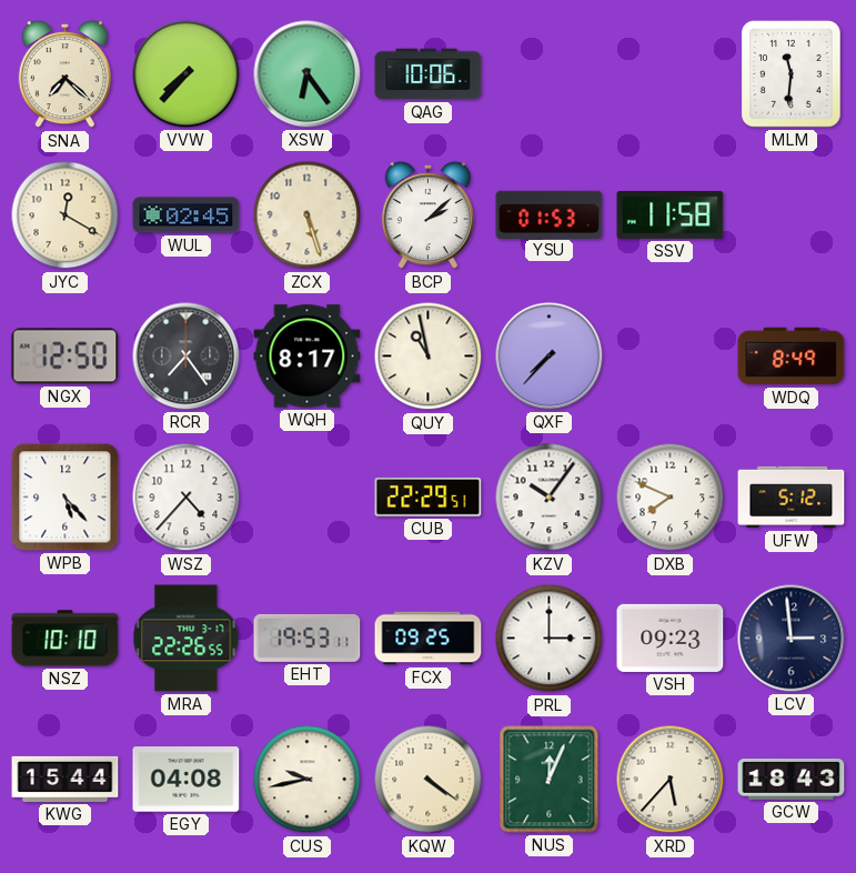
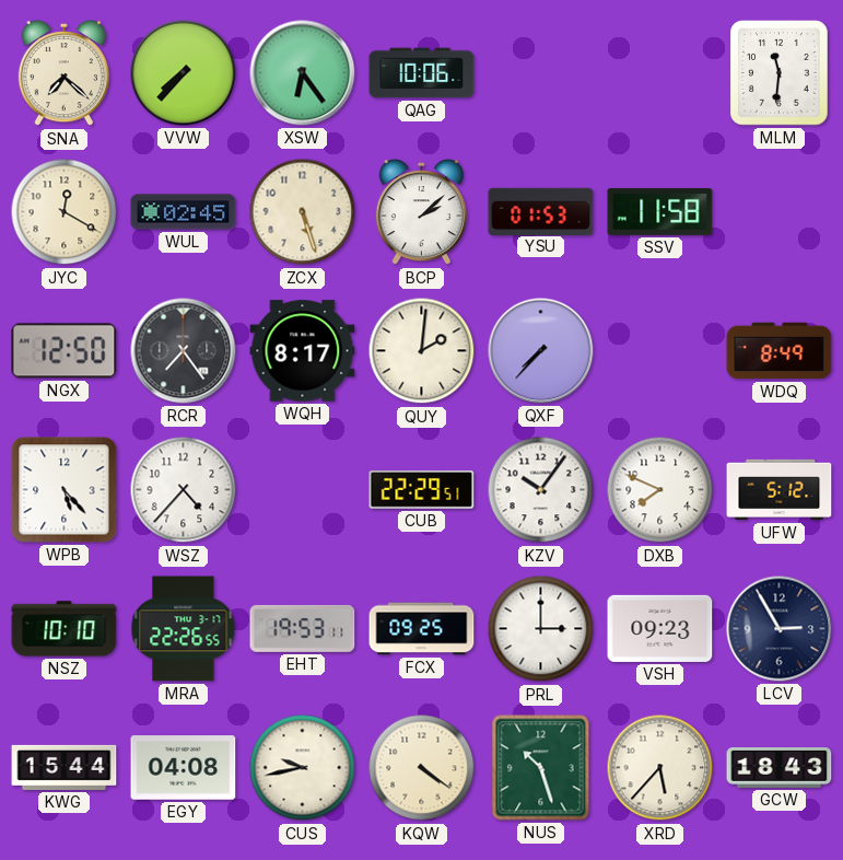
QUY: 10:58 -> 2:01
LCV: 2:59 -> 2:55
NUS: 12:04 -> 10:27
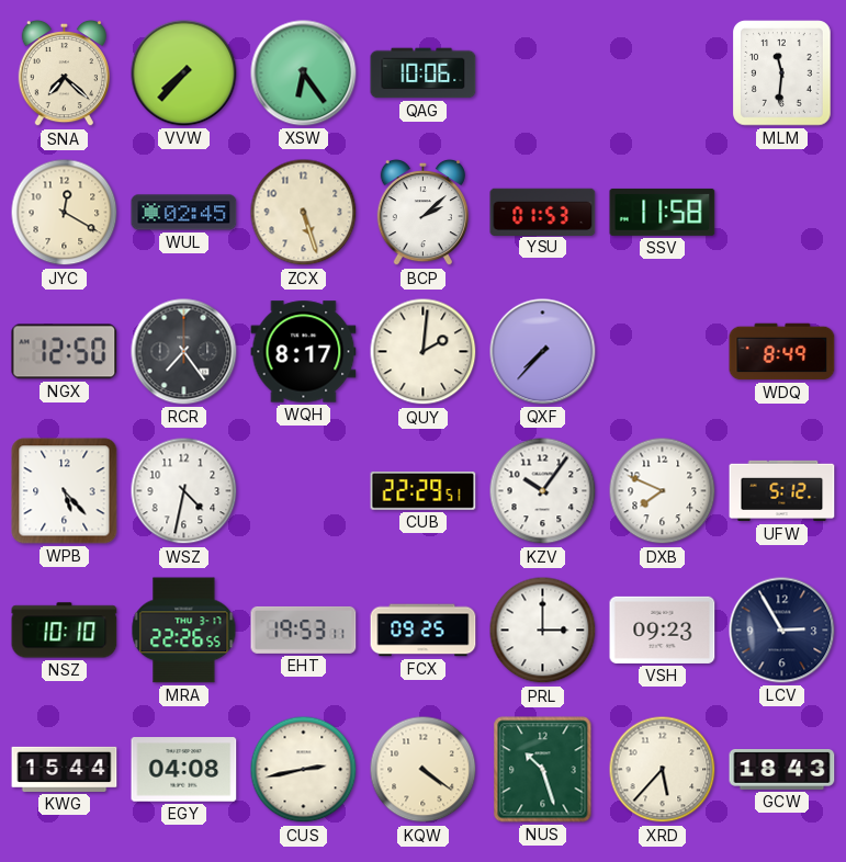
WSZ: 4:37 -> 4:32
CUS: 9:43 -> 2:43
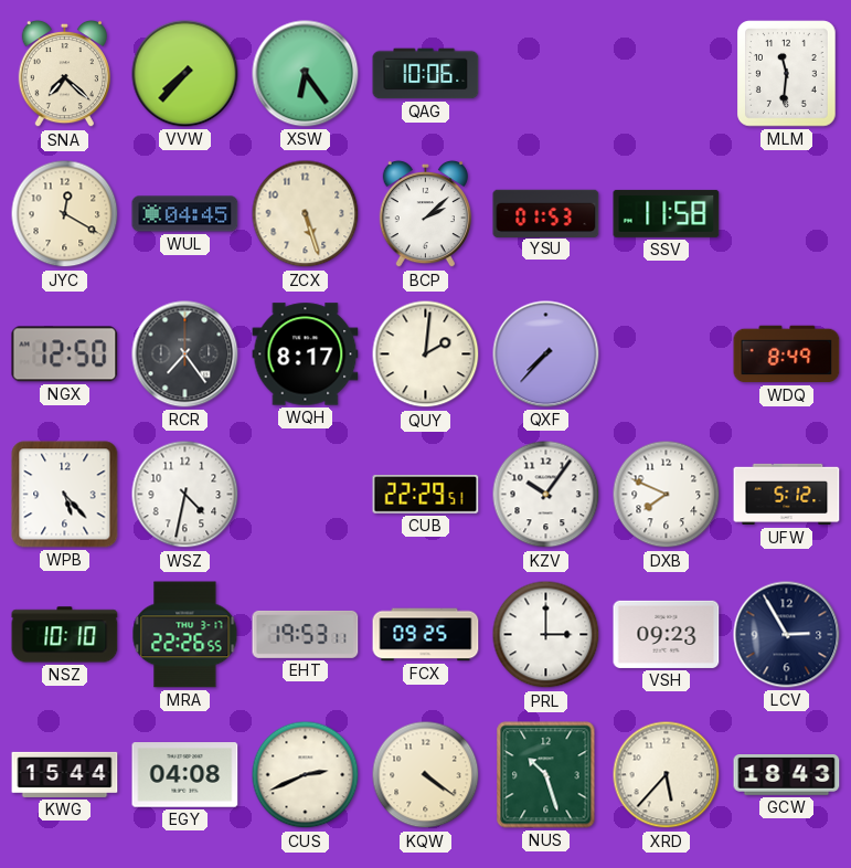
WUL: 02:45 -> 04:45
CUS: 2:43 -> 2:41
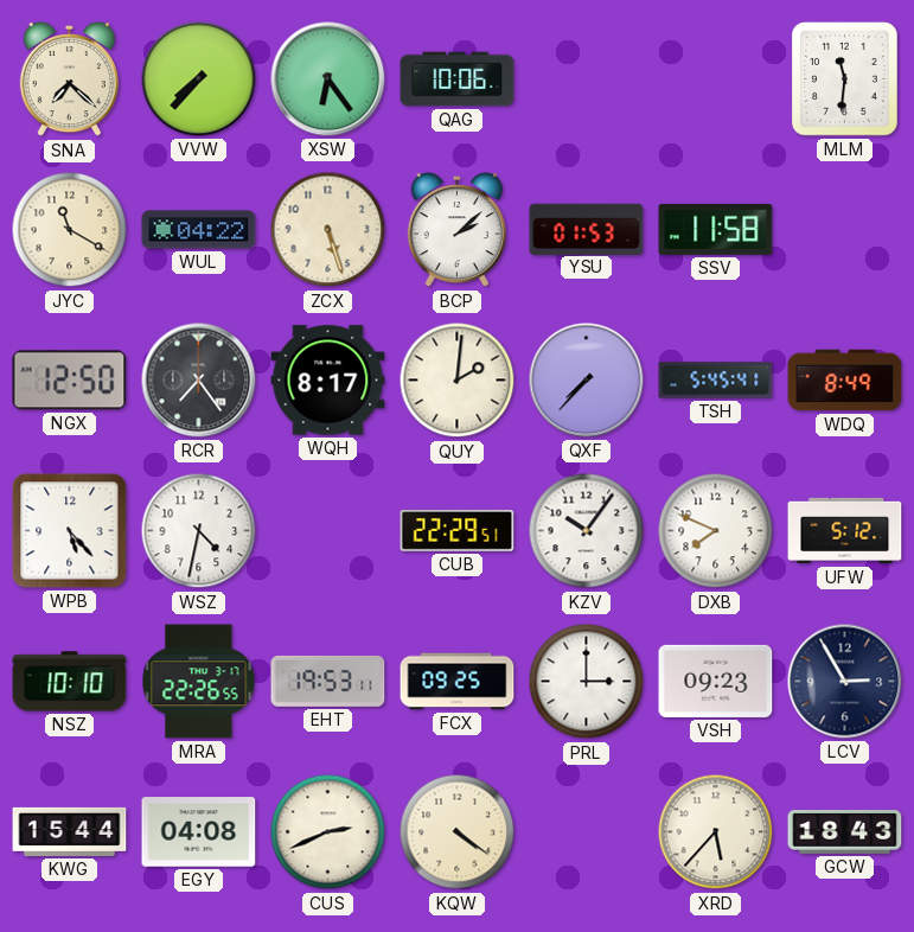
JYC: 12:20 -> 11:20
WUL: 04:45 -> 04:22
TSH: none -> 5:45
NUS: 10:27 -> none
